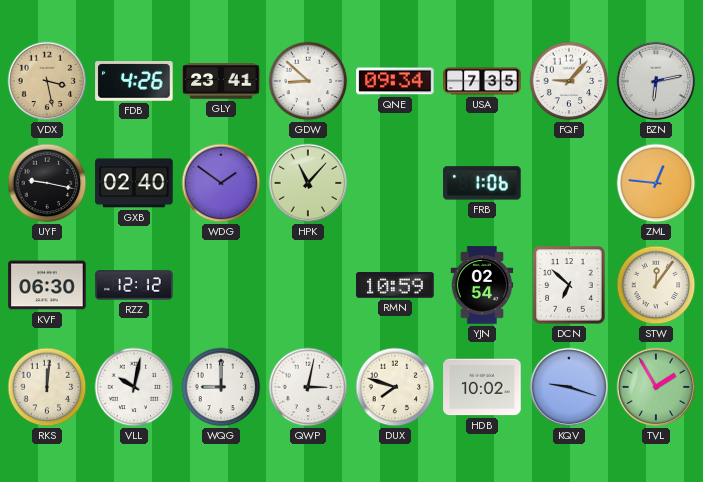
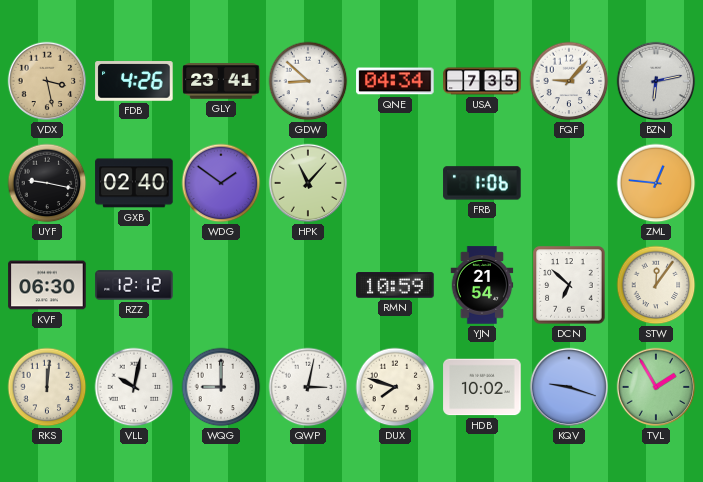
QNE: 09:34 -> 04:34
YJN: 02:54 -> 21:54
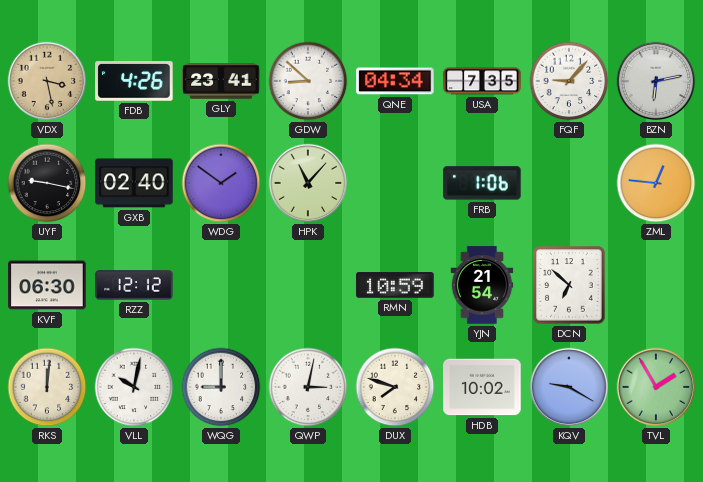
STW: 12:06 -> none
KQV: 9:18 -> 9:20
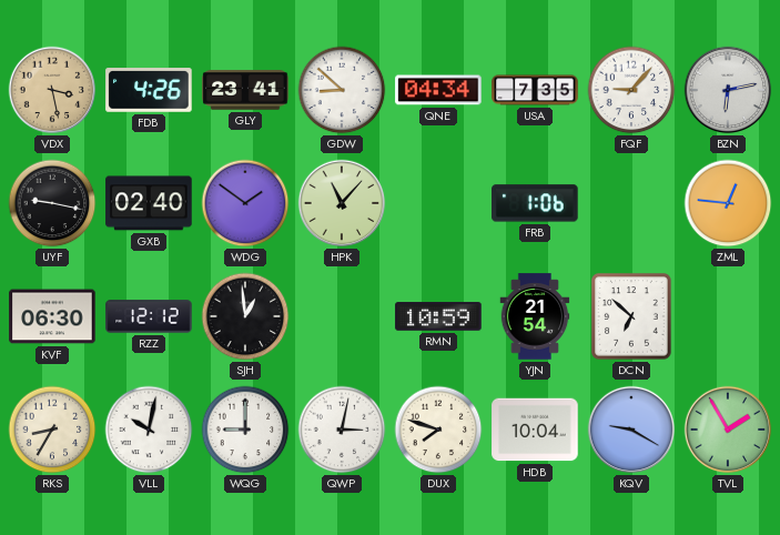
SJH: none -> 12:59
RKS: 12:01 -> 8:35
HDB: 10:02 -> 10:04
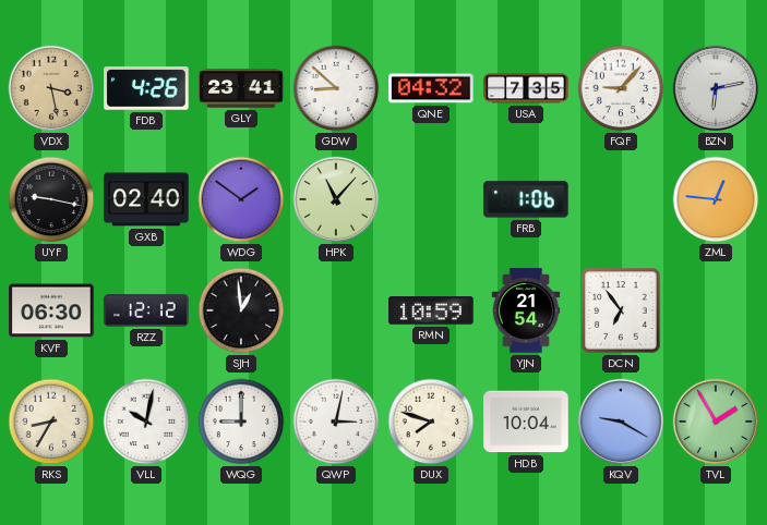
QNE: 04:34 -> 04:32
DCN: 6:52 -> 6:54
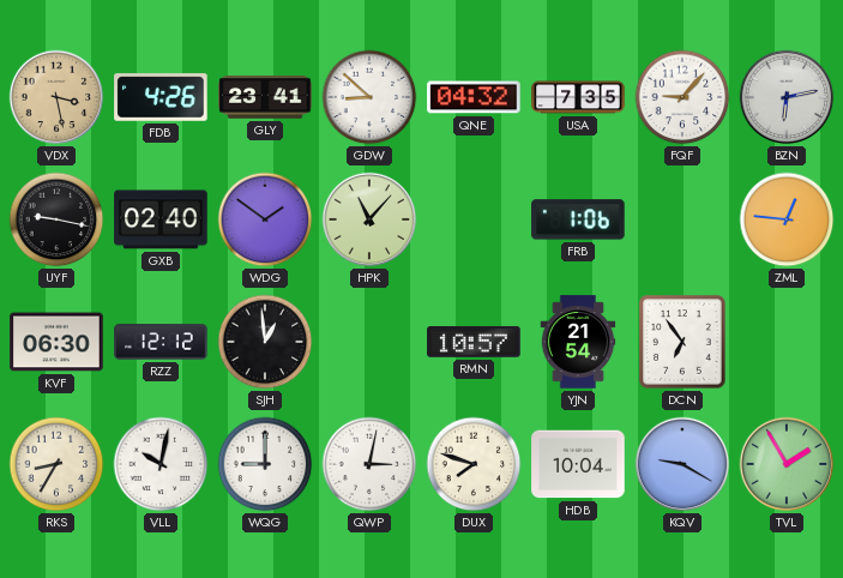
RMN: 10:59 -> 10:57
